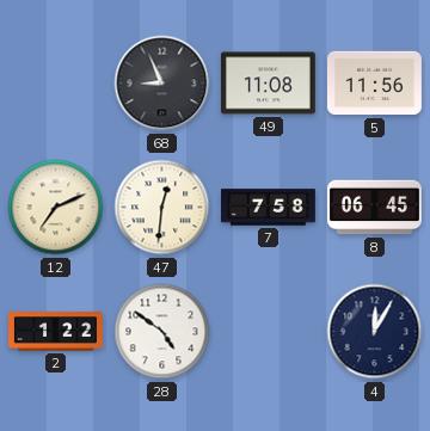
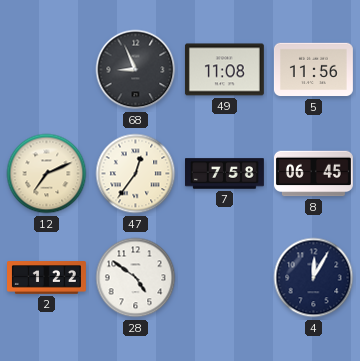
47: 12:31 -> 12:36
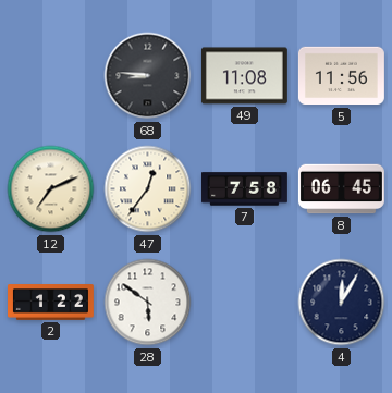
68: 8:56 -> 8:46
28: 4:51 -> 5:51
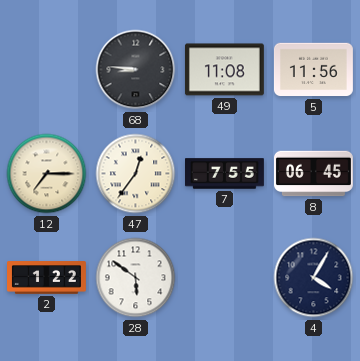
12: 7:11 -> 7:15
7: 7:58 -> 7:55
4: 12:05 -> 4:05
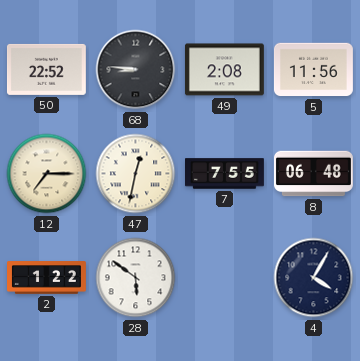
50: none -> 22:52
49: 11:08 -> 2:08
47: 12:36 -> 12:32
8: 06:45 -> 06:48
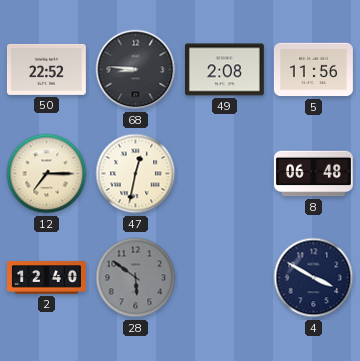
7: 7:55 -> none
2: 1:22 -> 12:40
28 dial: white -> grey
4: 4:05 -> 3:50
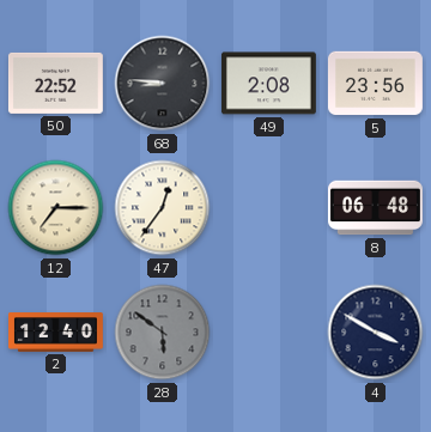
5: 11:56 -> 23:56
47: 12:32 -> 12:36
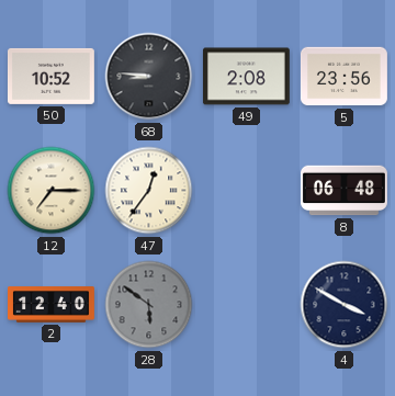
50: 22:52 -> 10:52
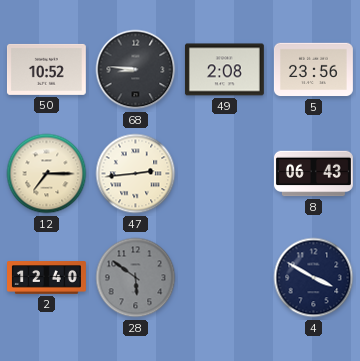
47: 12:36 -> 2:44
8: 06:48 -> 06:43
